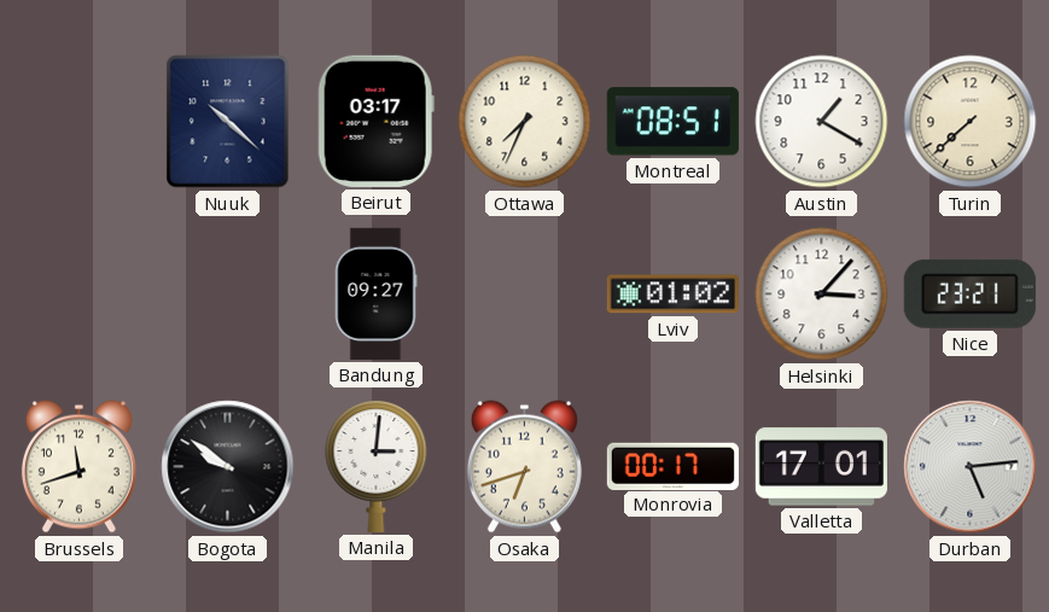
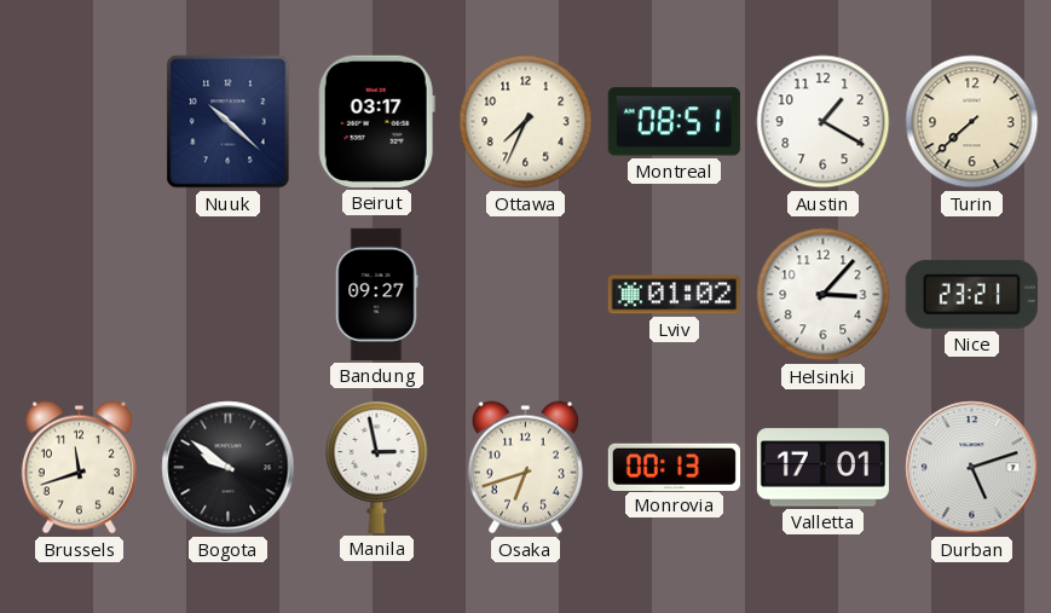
Manila: 3:01 -> 2:58
Monrovia: 00:17 -> 00:13
Durban: 5:14 -> 5:12
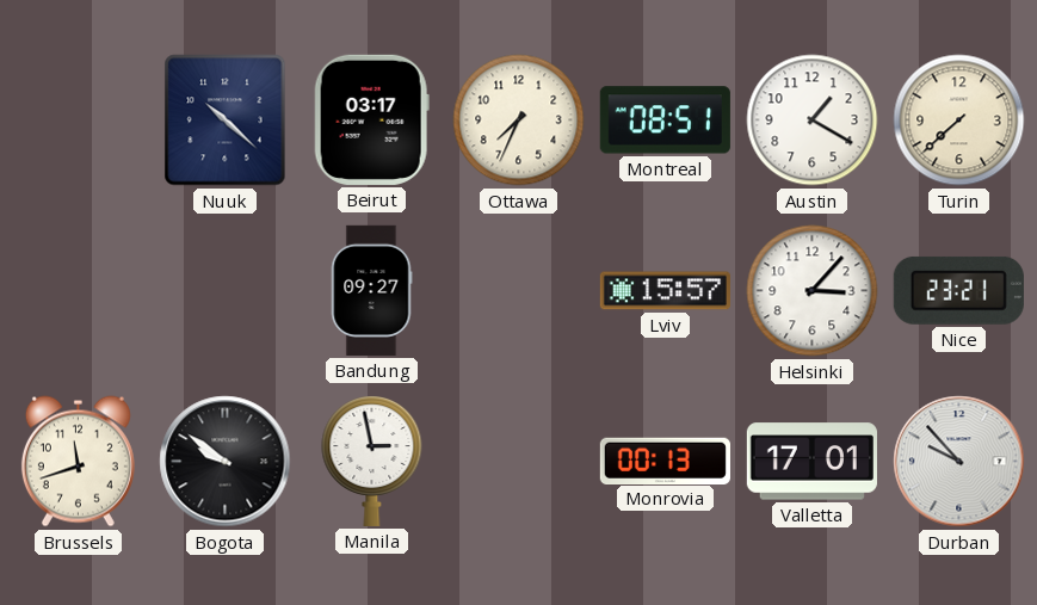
Lviv: 01:02 -> 15:57
Osaka: 6:42 -> none
Durban: 5:12 -> 9:53
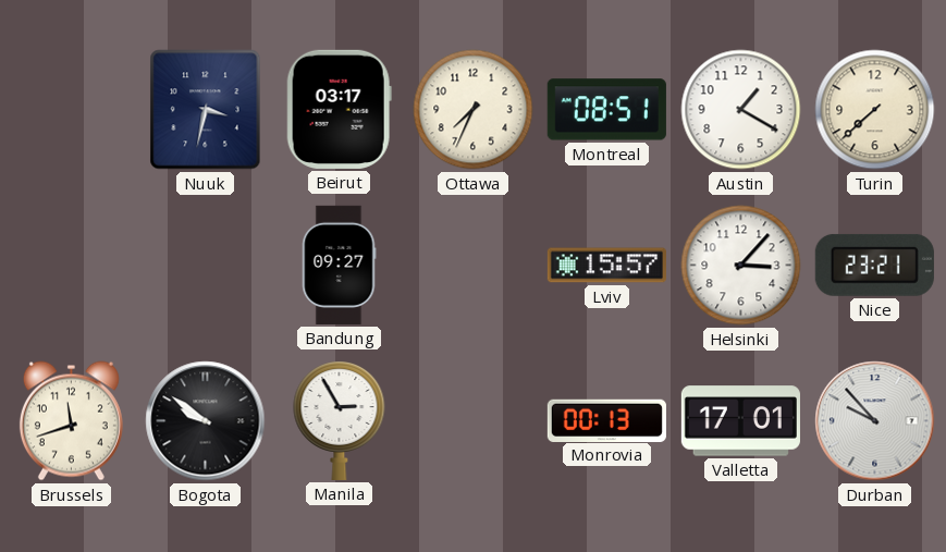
Nuuk: 10:22 -> 3:32
Manila: 2:58 -> 2:55
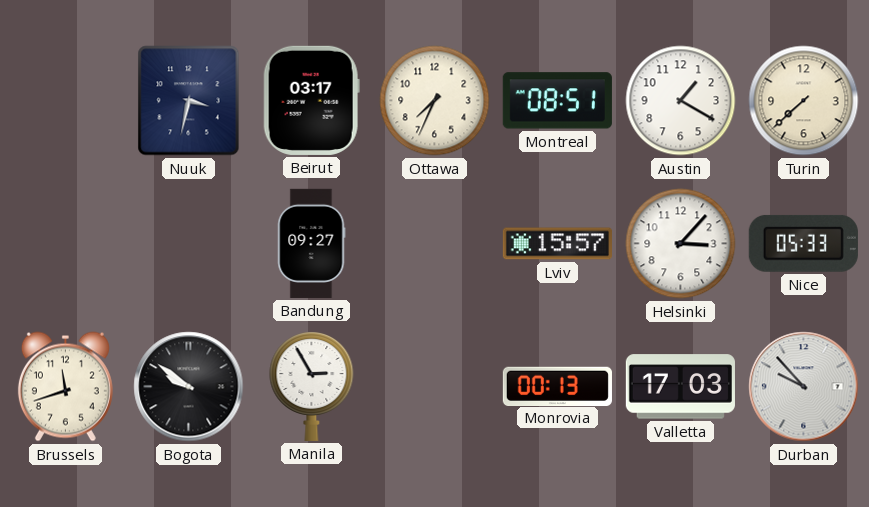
Nice: 23:21 -> 05:33
Valletta: 17:01 -> 17:03
